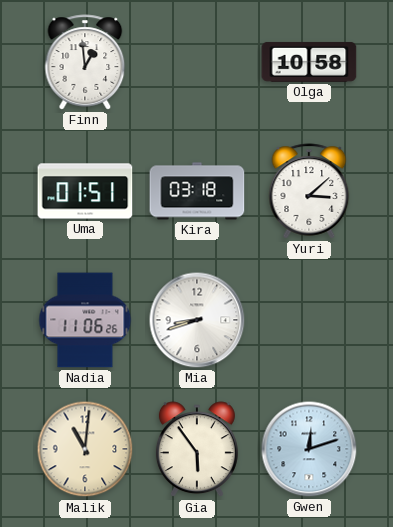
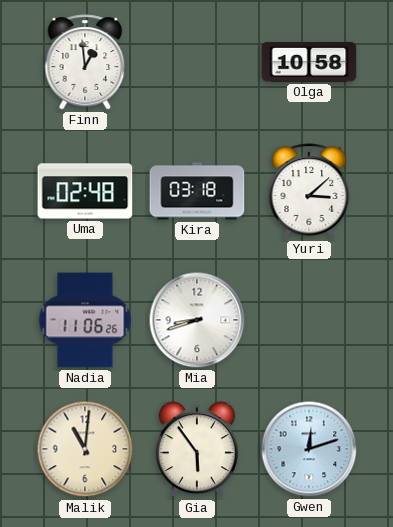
Uma: 01:51 -> 02:48
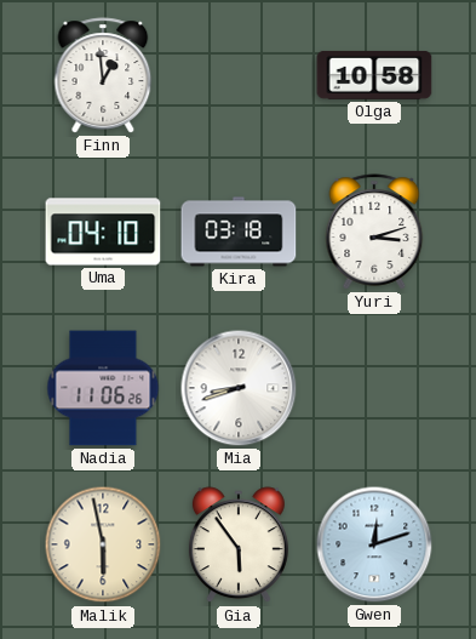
Uma: 02:48 -> 04:10
Yuri: 3:08 -> 3:12
Malik: 11:01 -> 5:58
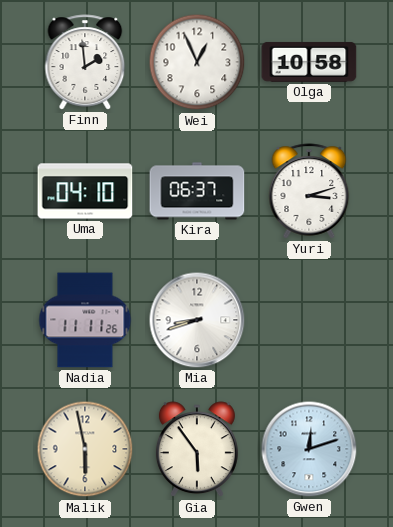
Finn: 12:59 -> 1:59
Wei: none -> 12:56
Kira: 03:18 -> 06:37
Nadia: 11:06 -> 11:11
